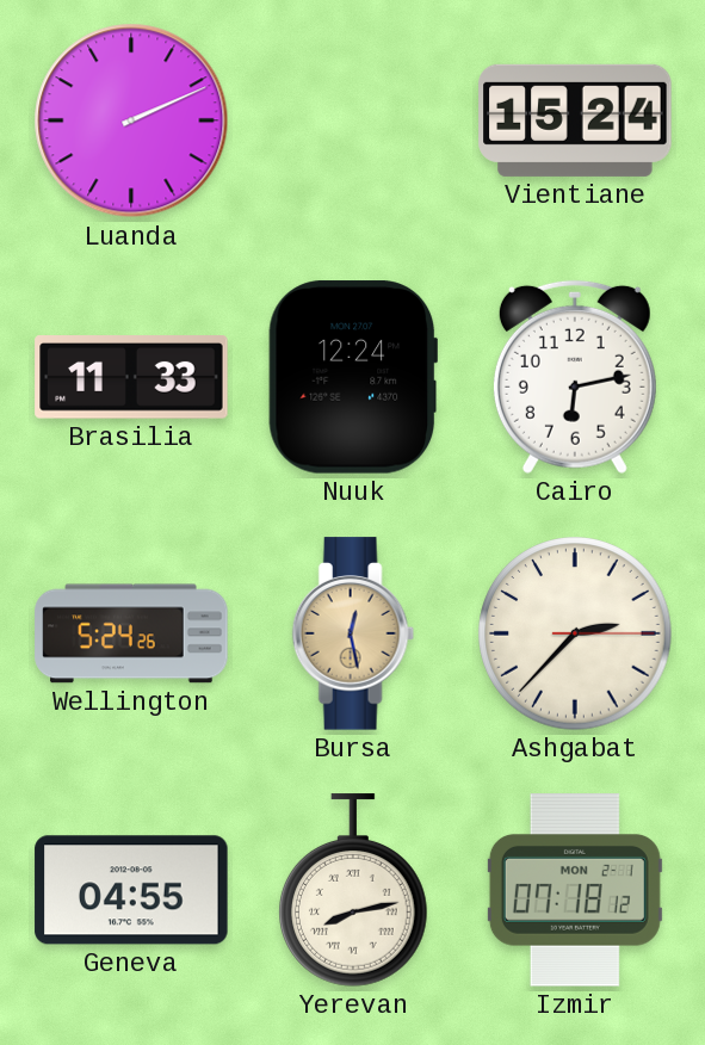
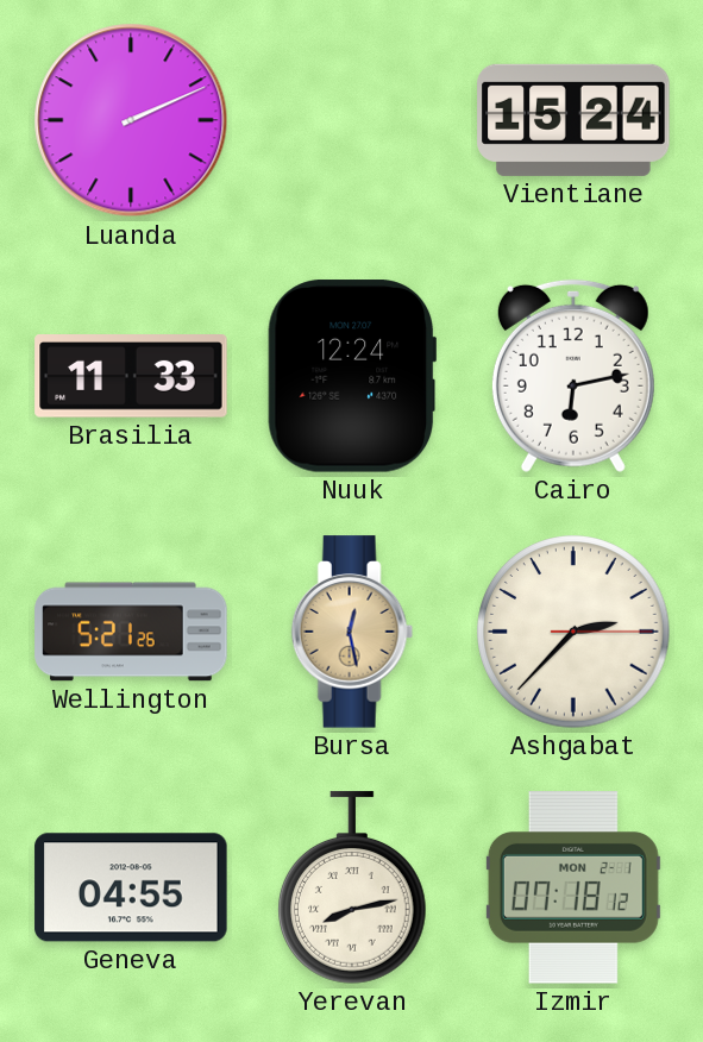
Wellington: 5:24 -> 5:21
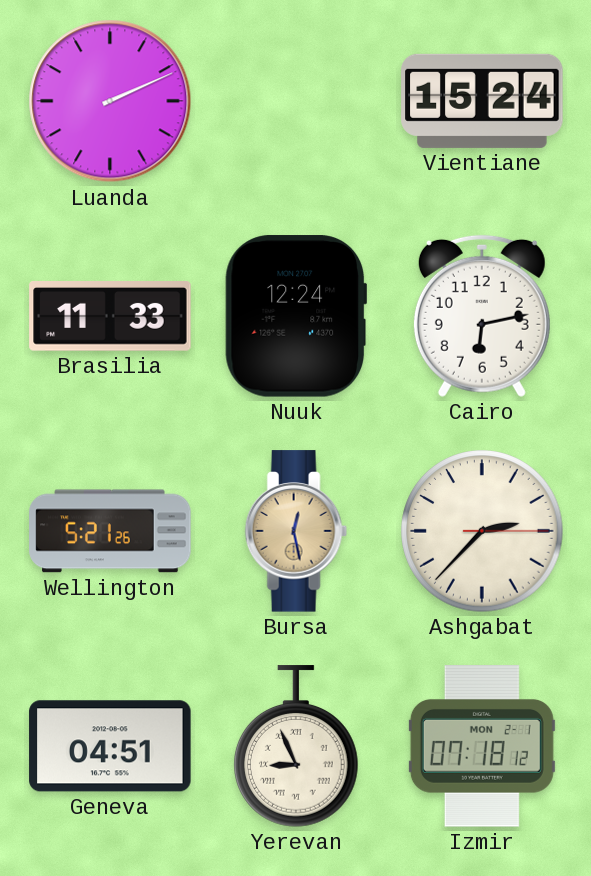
Geneva: 04:55 -> 04:51
Yerevan: 8:13 -> 8:56
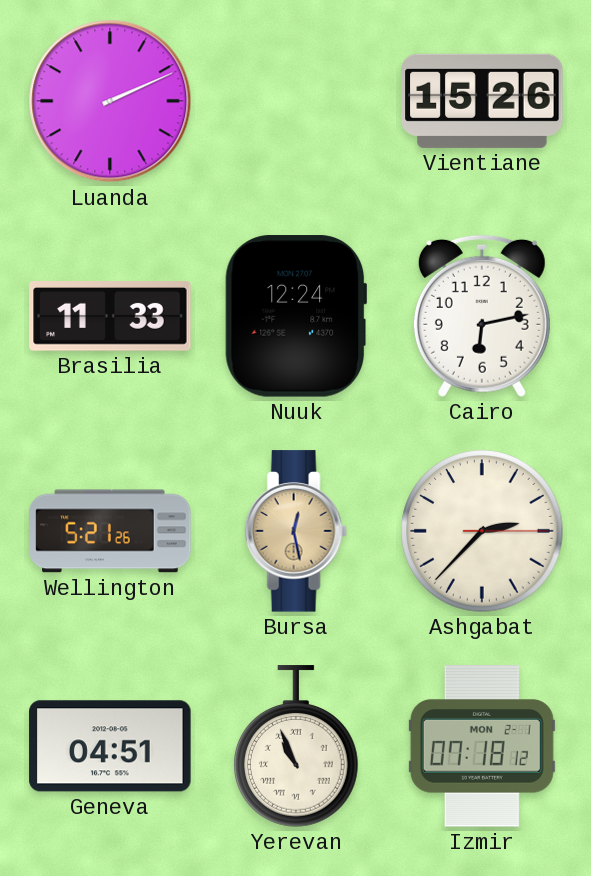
Vientiane: 15:24 -> 15:26
Yerevan: 8:56 -> 10:56
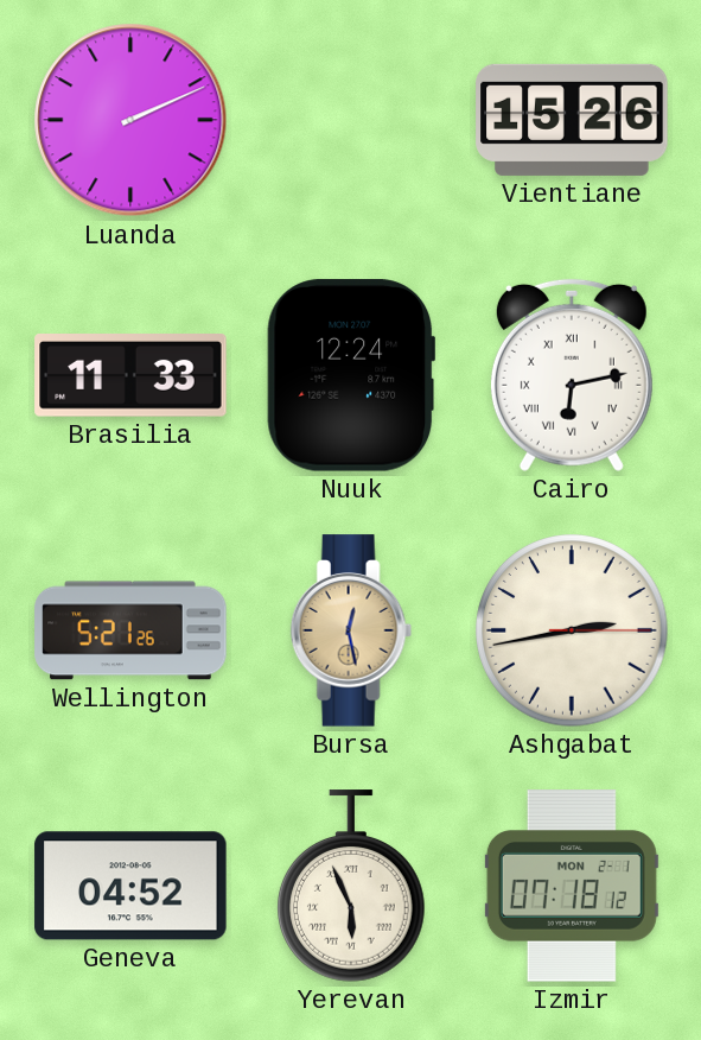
Cairo numerals: Arabic -> Roman
Ashgabat: 2:37 -> 2:43
Geneva: 04:51 -> 04:52
Yerevan: 10:56 -> 5:56
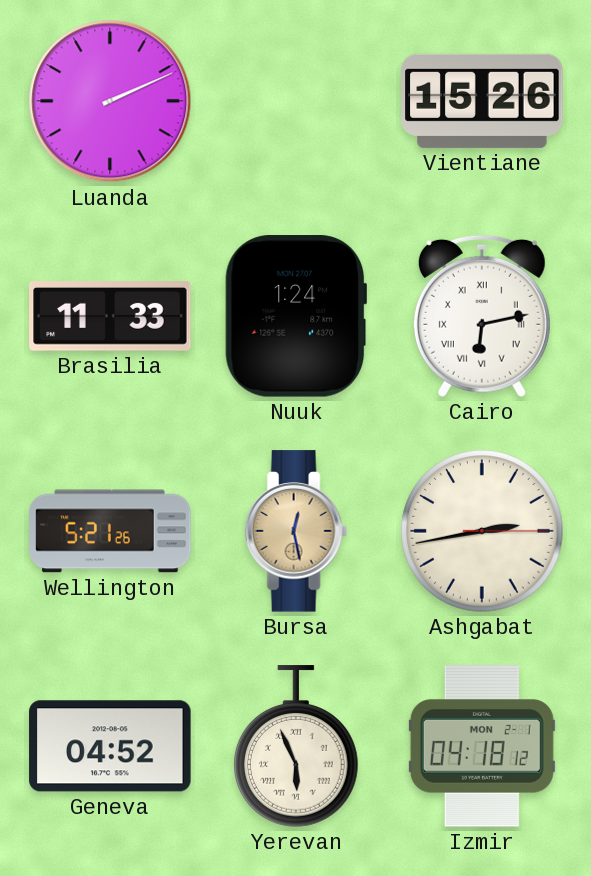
Nuuk: 12:24 -> 1:24
Izmir: 07:18 -> 04:18
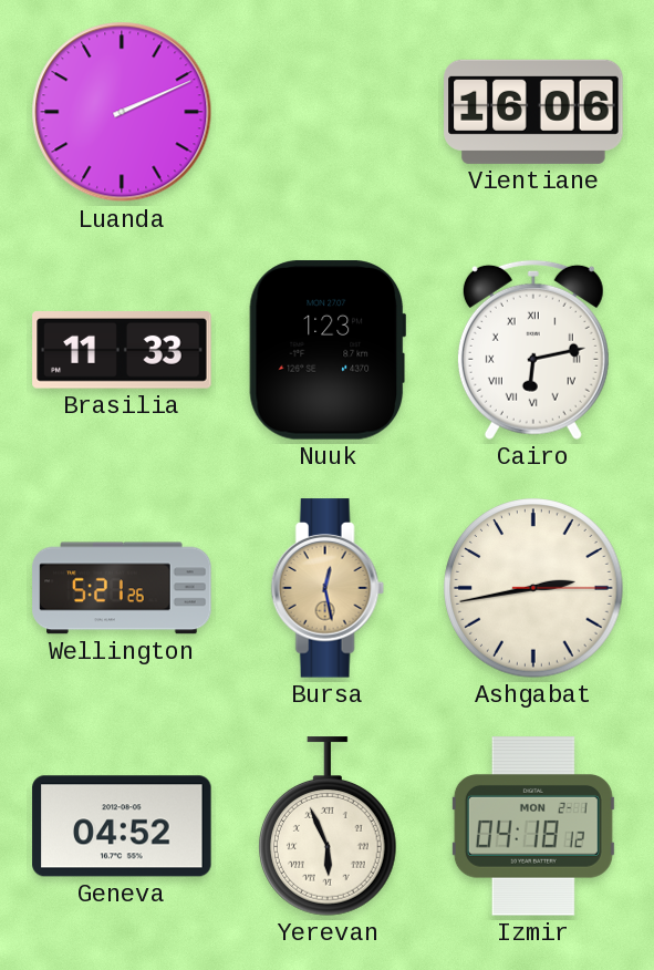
Vientiane: 15:26 -> 16:06
Nuuk: 1:24 -> 1:23
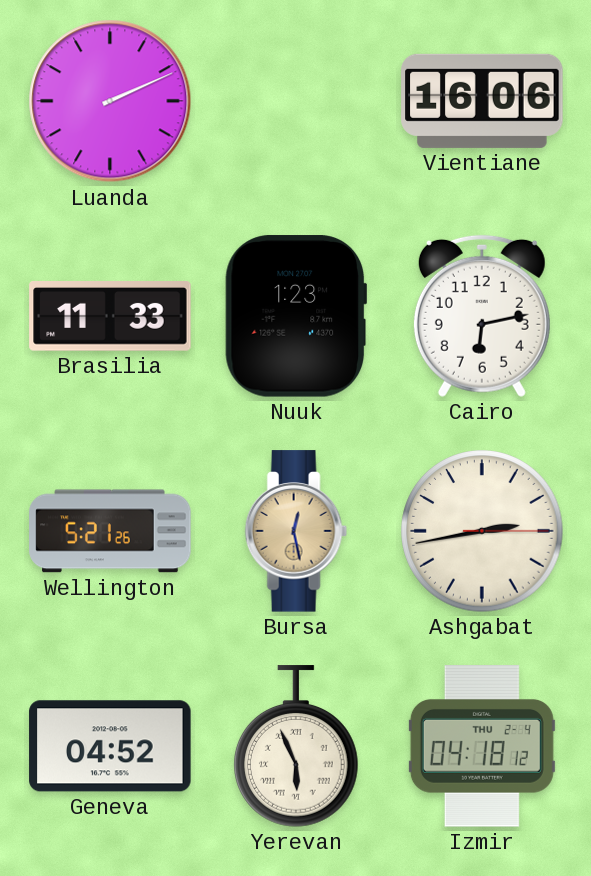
Cairo numerals: Roman -> Arabic
Izmir date: MON 2-1 -> THU 2-4
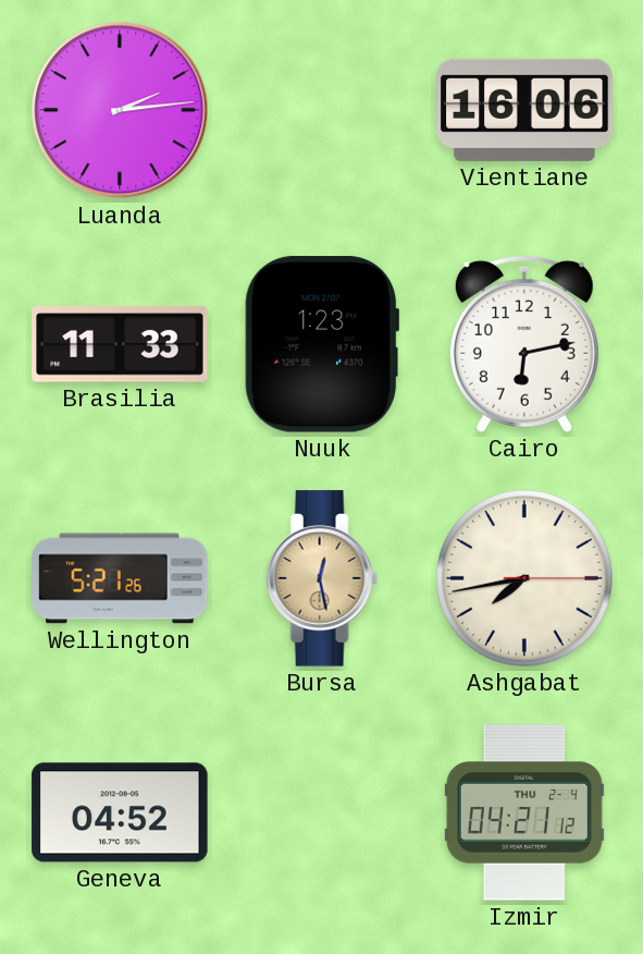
Luanda: 2:11 -> 2:14
Ashgabat: 2:43 -> 7:43
Yerevan: 5:56 -> none
Izmir: 04:18 -> 04:21
